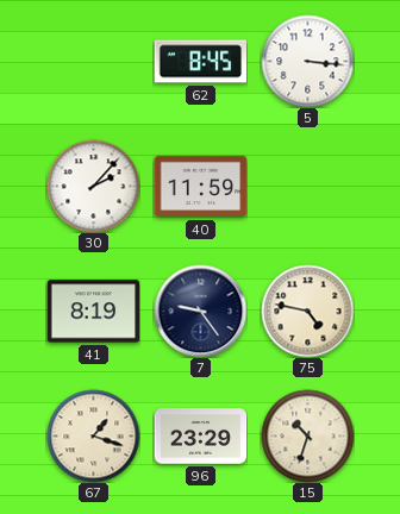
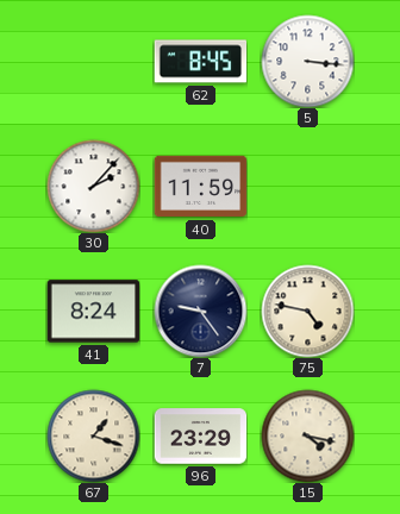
41: 8:19 -> 8:24
15: 10:33 -> 4:17
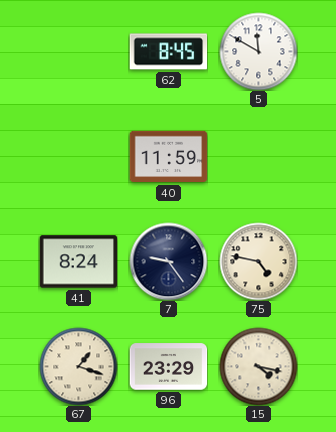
5: 3:16 -> 11:50
30: 2:07 -> none
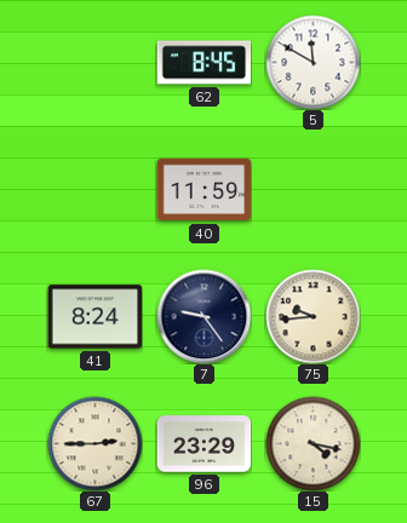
75: 4:47 -> 9:44
67: 1:18 -> 2:45
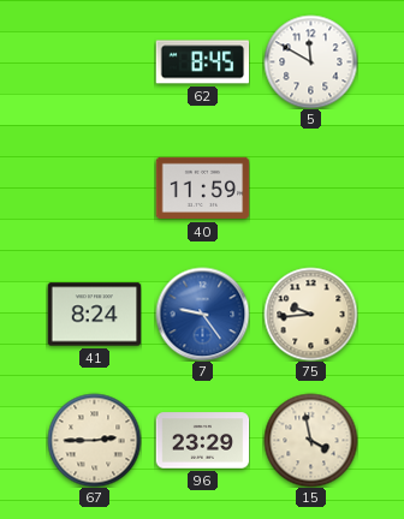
7 dial: navy -> blue
15: 4:17 -> 3:58
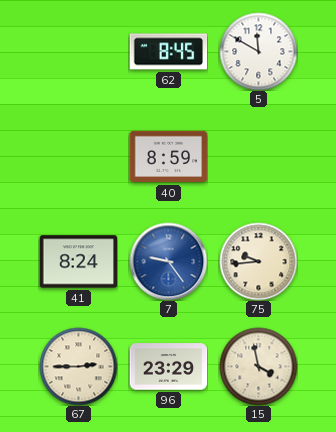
40: 11:59 -> 8:59
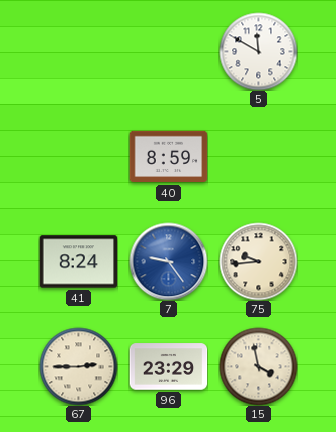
62: 8:45 -> none
